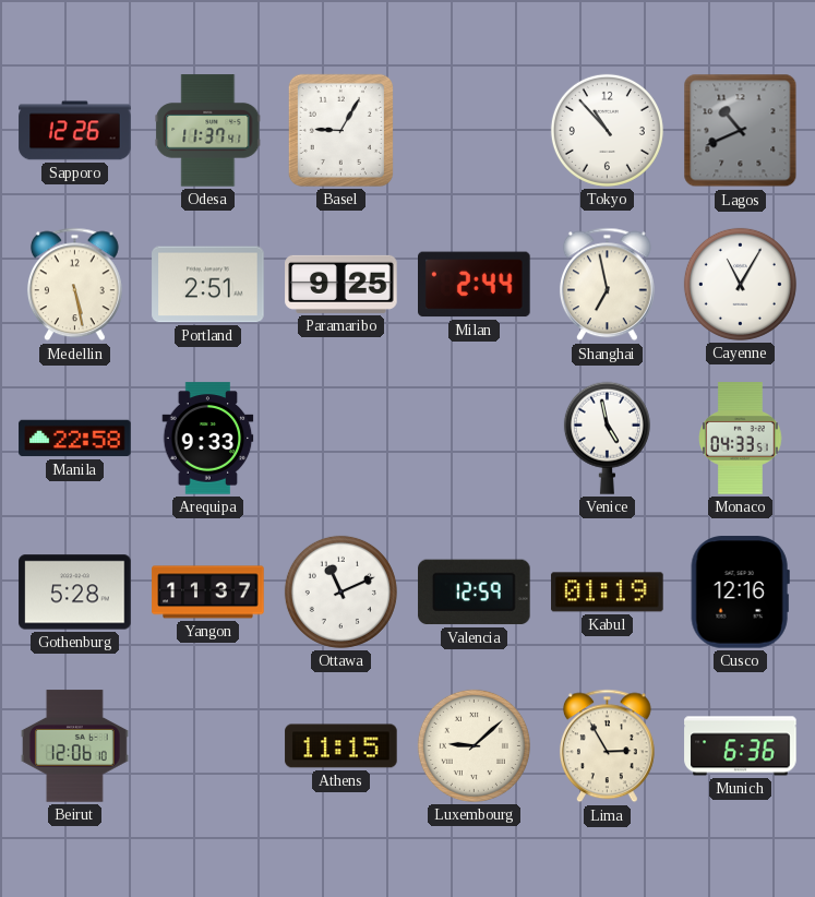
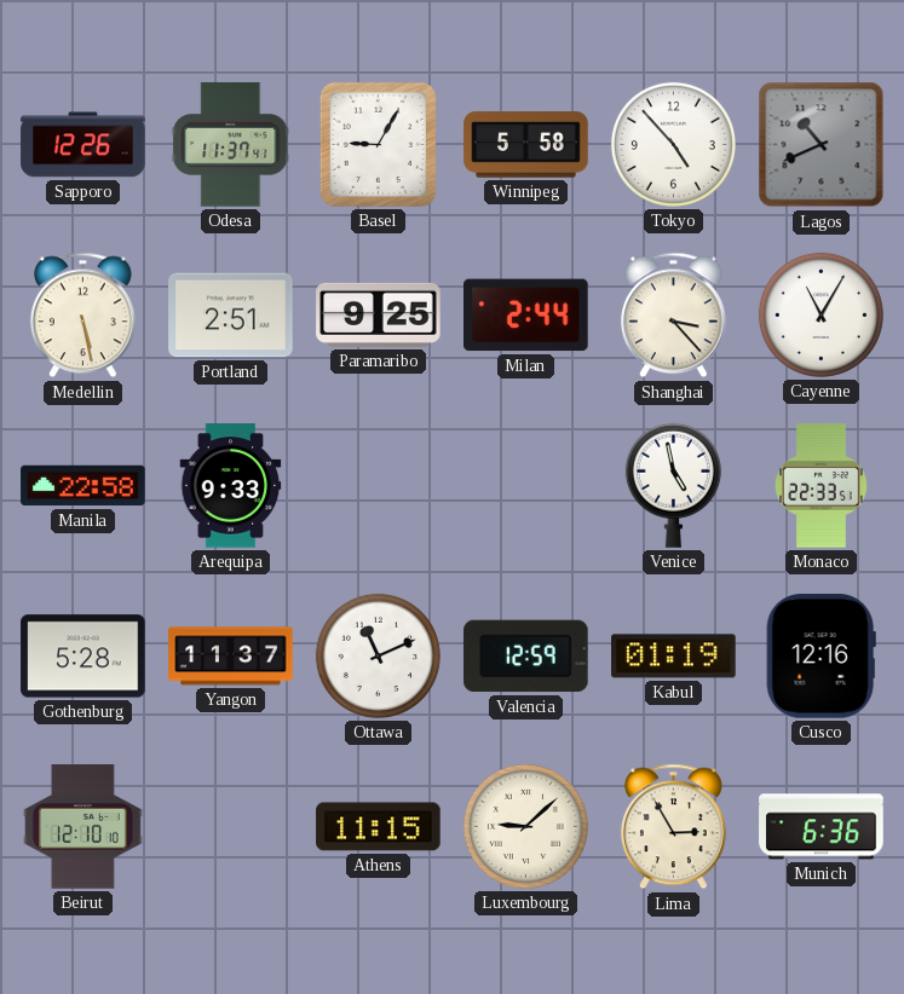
Winnipeg: none -> 5:58
Tokyo: 10:53 -> 4:53
Shanghai: 6:58 -> 3:23
Monaco: 04:33 -> 22:33
Beirut: 12:06 -> 12:10
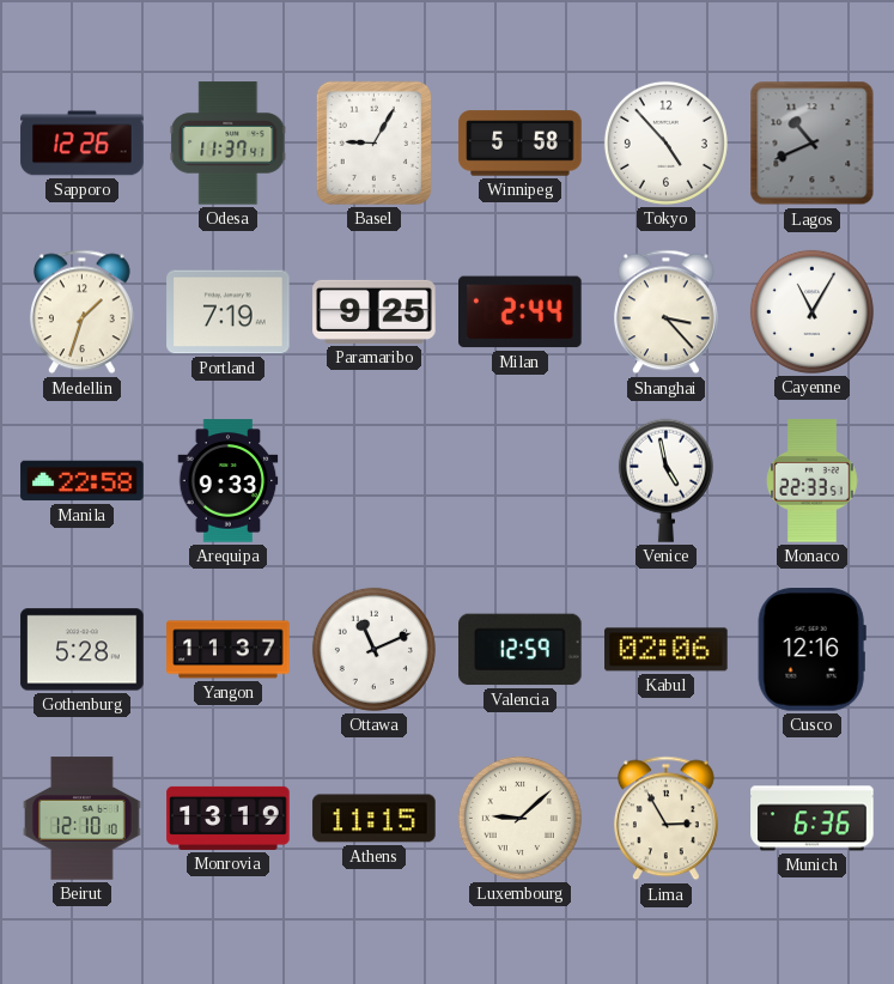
Medellin: 5:28 -> 1:33
Portland: 2:51 -> 7:19
Kabul: 01:19 -> 02:06
Monrovia: none -> 13:19
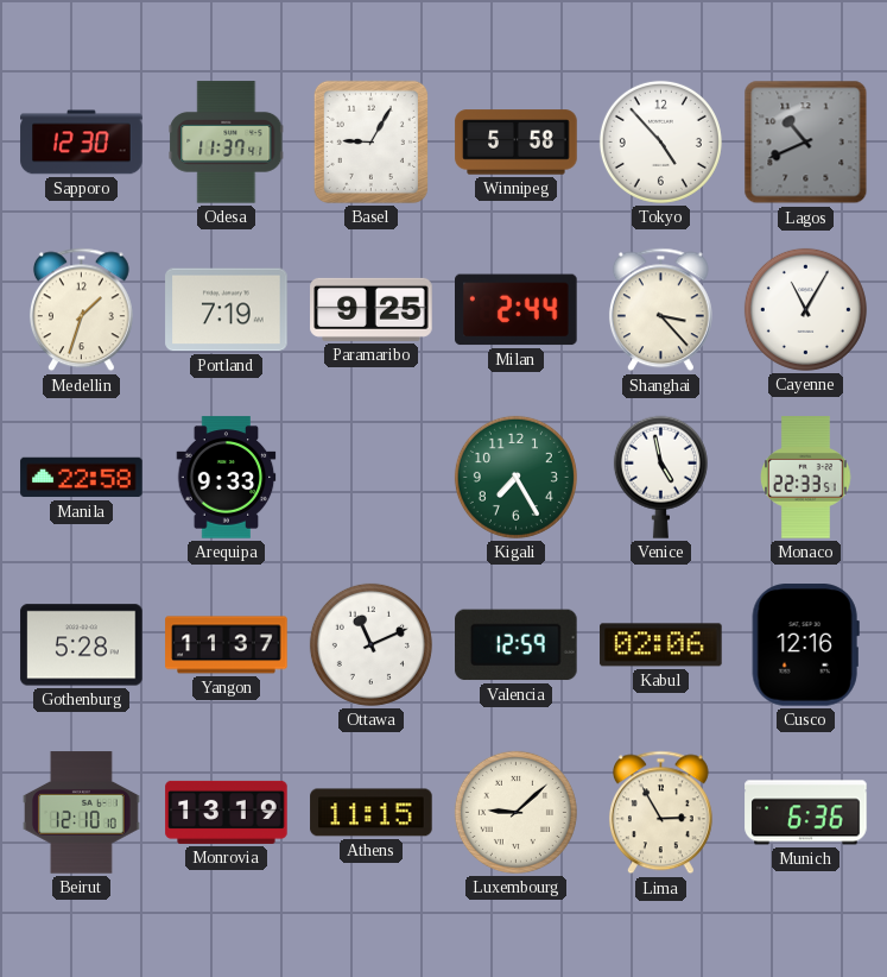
Sapporo: 12:26 -> 12:30
Kigali: none -> 7:25
